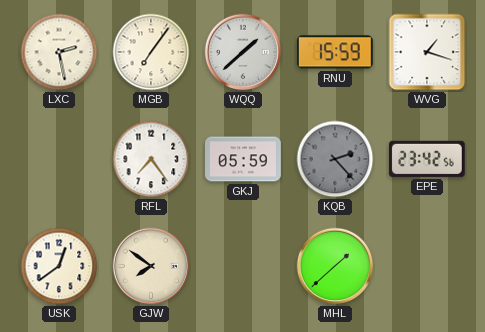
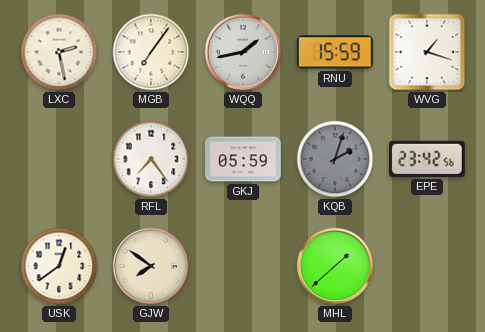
WQQ: 1:38 -> 1:43
KQB: 2:23 -> 2:03
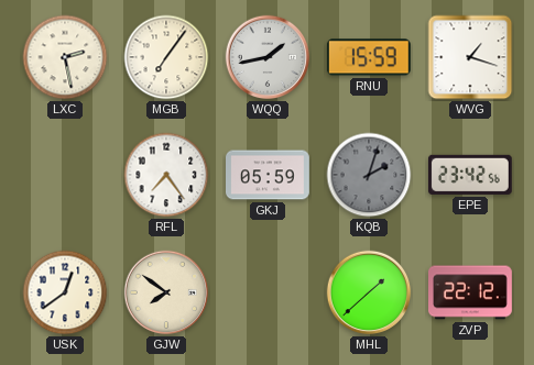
ZVP: none -> 22:12
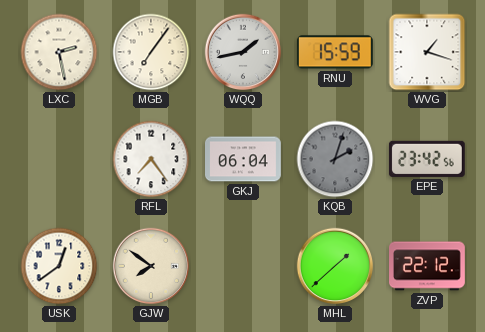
GKJ: 05:59 -> 06:04
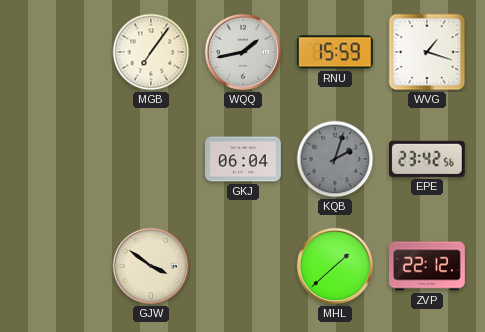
LXC: 2:28 -> none
RFL: 7:24 -> none
USK: 12:39 -> none
GJW: 7:51 -> 3:51
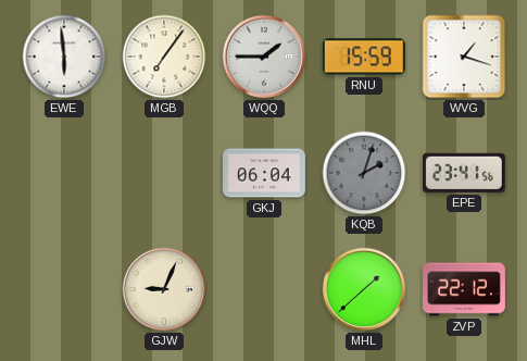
EWE: none -> 5:59
WQQ: 1:43 -> 1:45
EPE: 23:42 -> 23:41
GJW: 3:51 -> 9:04
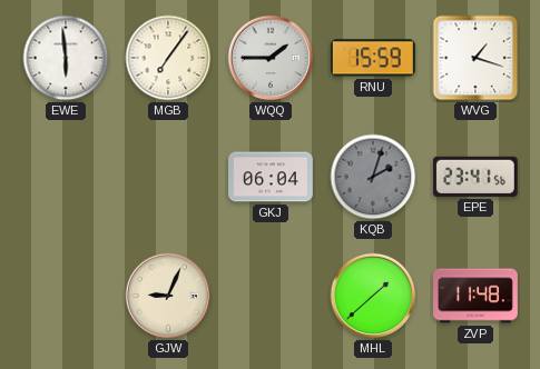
ZVP: 22:12 -> 11:48
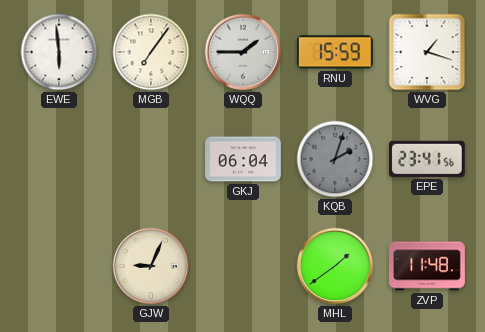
MHL: 1:38 -> 1:39
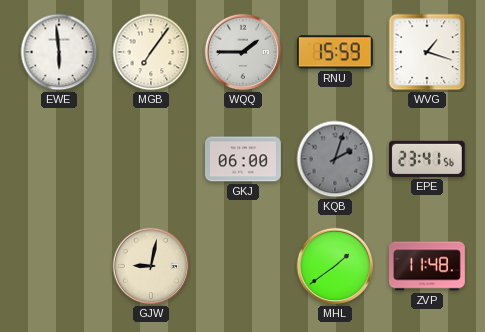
GKJ: 06:04 -> 06:00
GJW: 9:04 -> 9:02
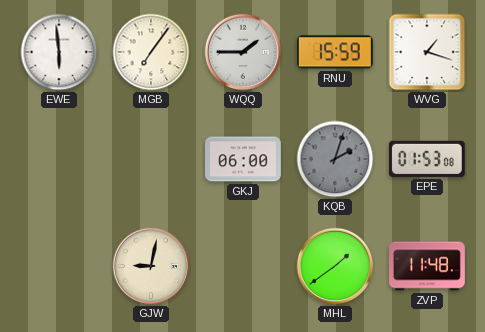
EPE: 23:41 -> 01:53
